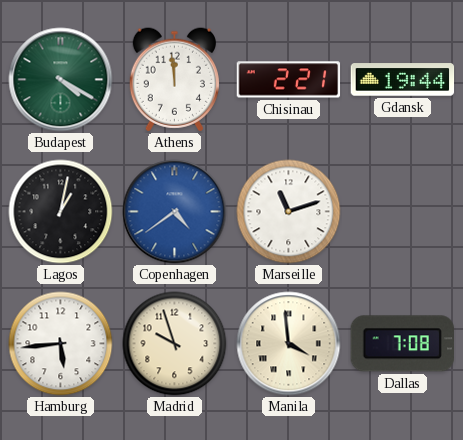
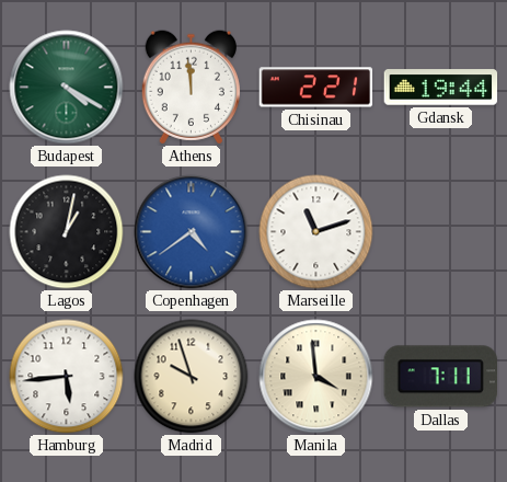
Dallas: 7:08 -> 7:11
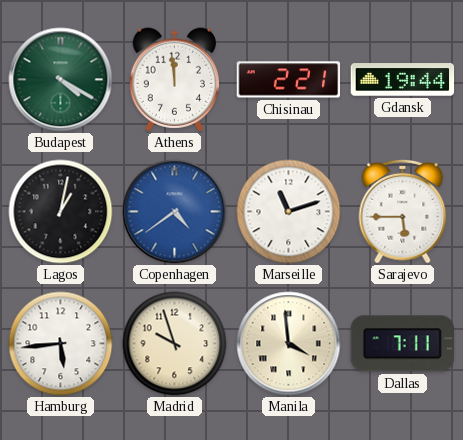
Sarajevo: none -> 5:45
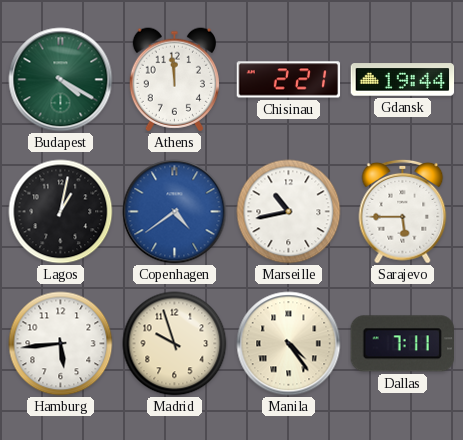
Marseille: 11:12 -> 10:43
Manila: 3:59 -> 4:24
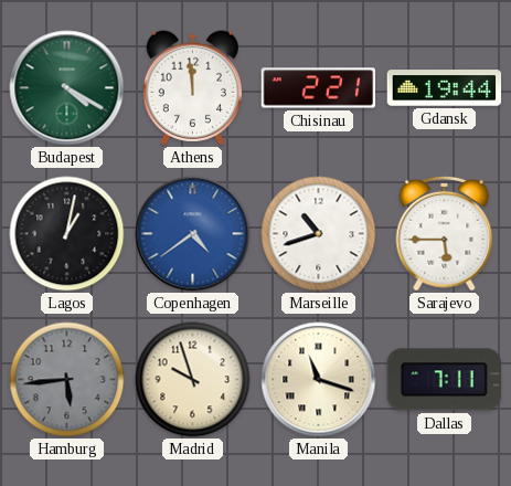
Marseille: 10:43 -> 10:42
Hamburg dial: white -> grey
Manila: 4:24 -> 11:18
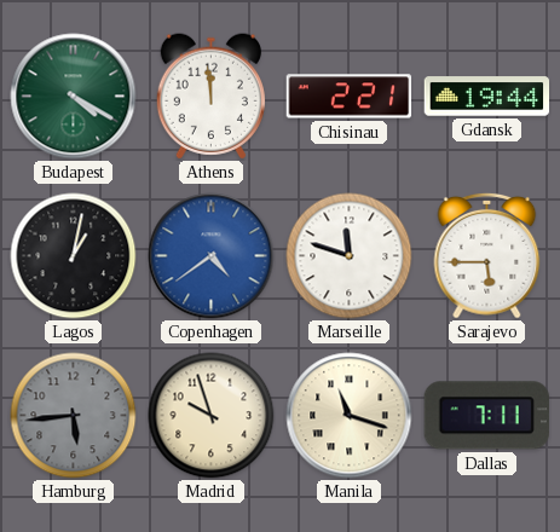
Marseille: 10:42 -> 11:48
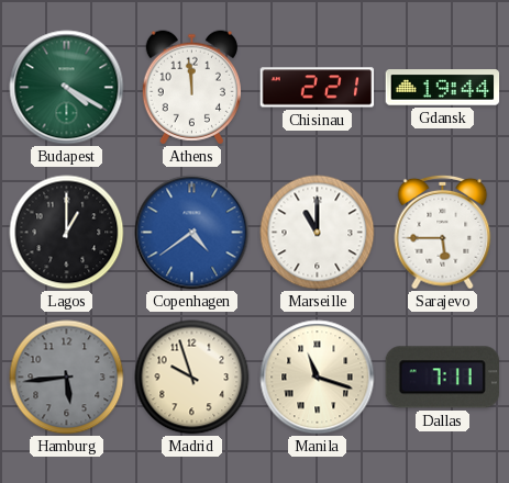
Lagos: 1:02 -> 1:00
Marseille: 11:48 -> 11:00
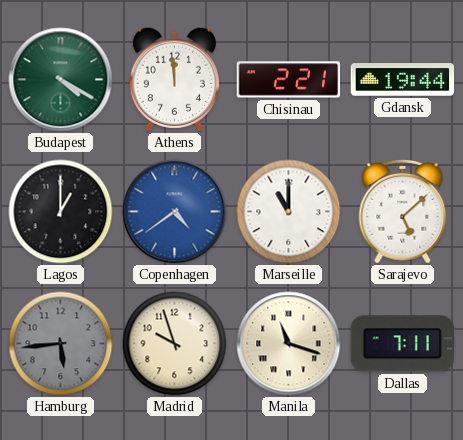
Sarajevo: 5:45 -> 5:08
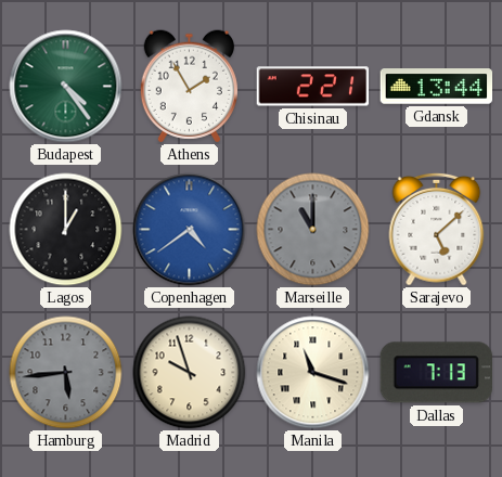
Budapest: 4:20 -> 4:24
Athens: 11:59 -> 1:55
Gdansk: 19:44 -> 13:44
Marseille dial: white -> grey
Dallas: 7:11 -> 7:13
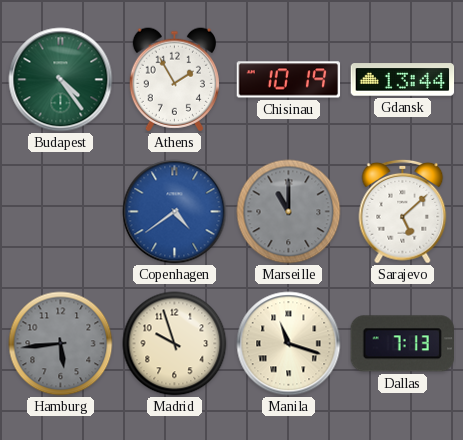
Chisinau: 2:21 -> 10:19
Lagos: 1:00 -> none
